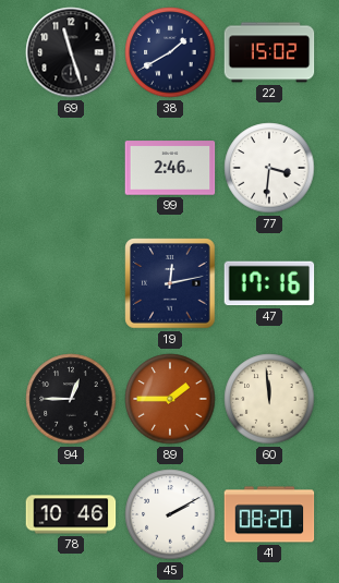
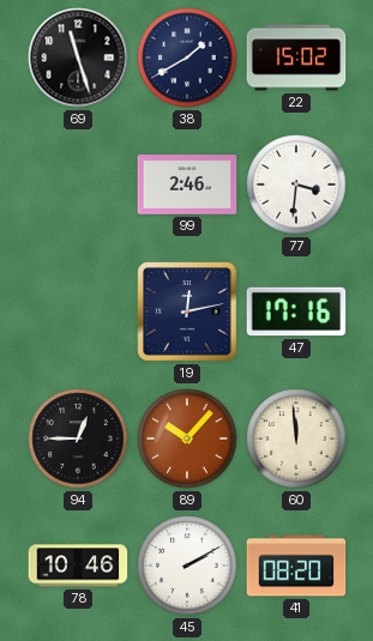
89: 1:45 -> 10:07
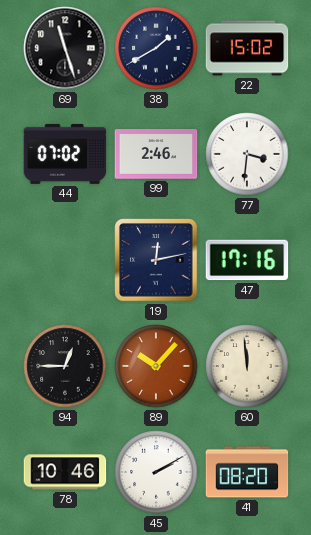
44: none -> 07:02
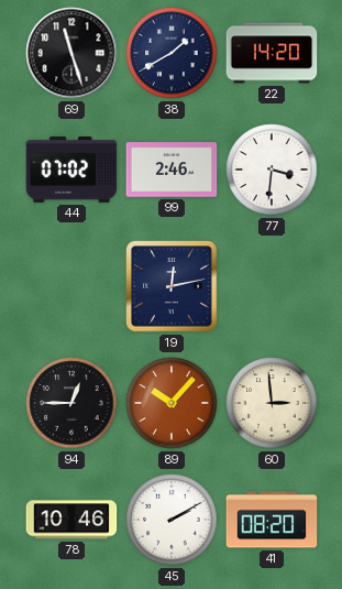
22: 15:02 -> 14:20
47: 17:16 -> none
60: 11:59 -> 2:59
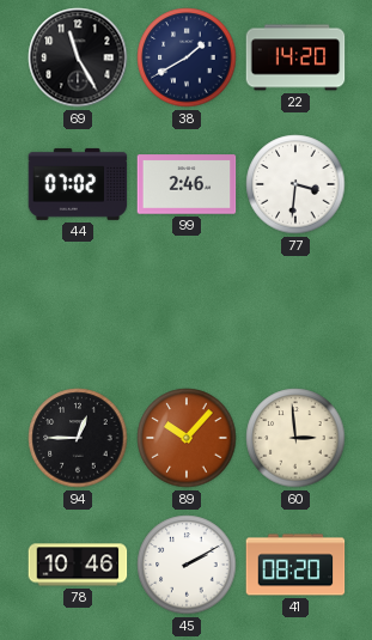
69: 11:27 -> 11:25
19: 12:13 -> none
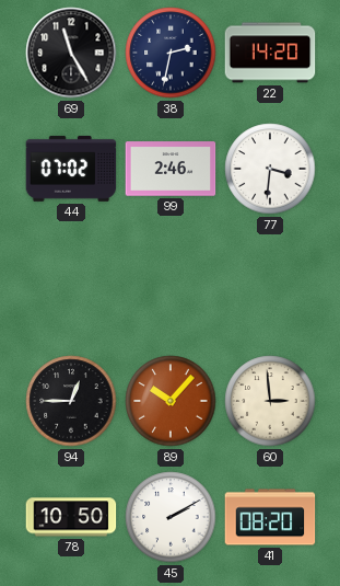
38: 1:40 -> 2:32
78: 10:46 -> 10:50
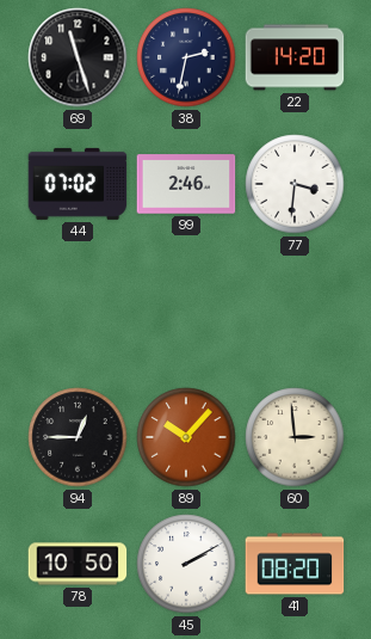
69: 11:25 -> 11:27
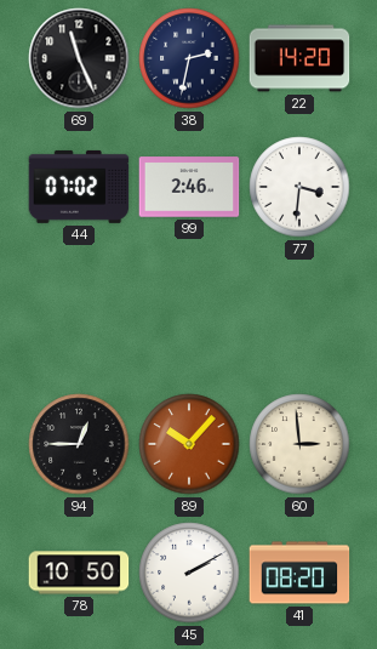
69: 11:27 -> 11:26
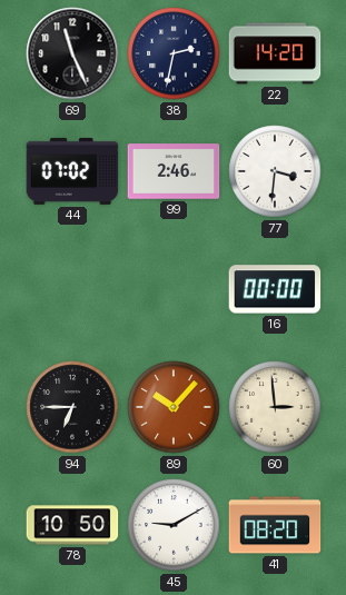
16: none -> 00:00
94: 12:45 -> 6:45
45: 2:10 -> 9:10
